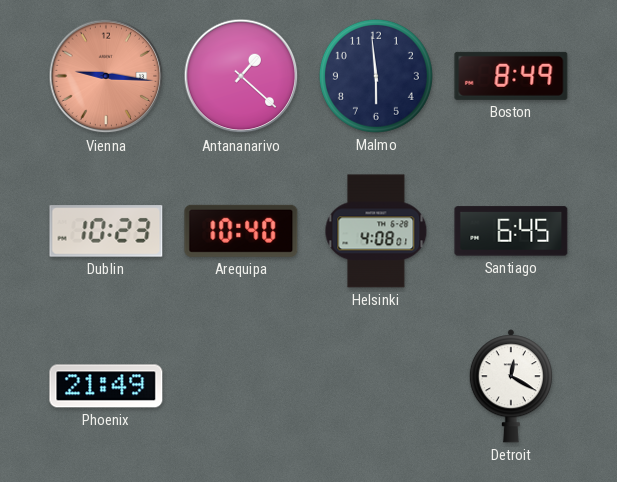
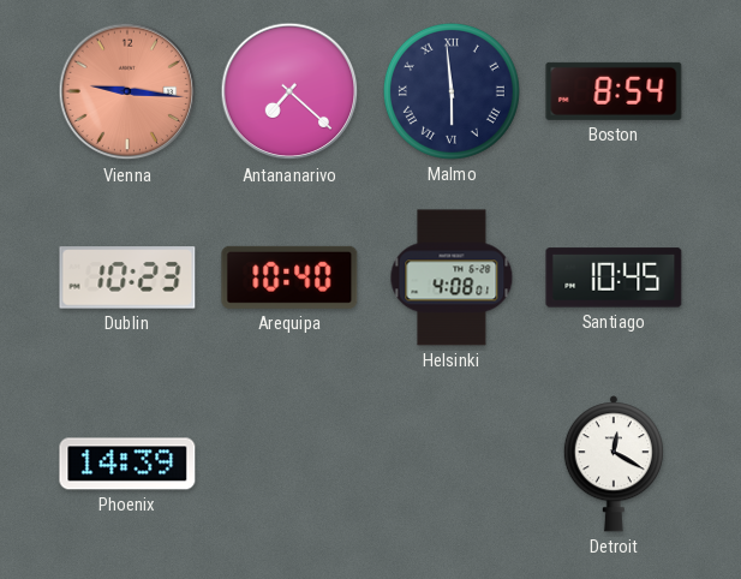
Antananarivo: 1:22 -> 7:22
Malmo numerals: Arabic -> Roman
Boston: 8:49 -> 8:54
Santiago: 6:45 -> 10:45
Phoenix: 21:49 -> 14:39
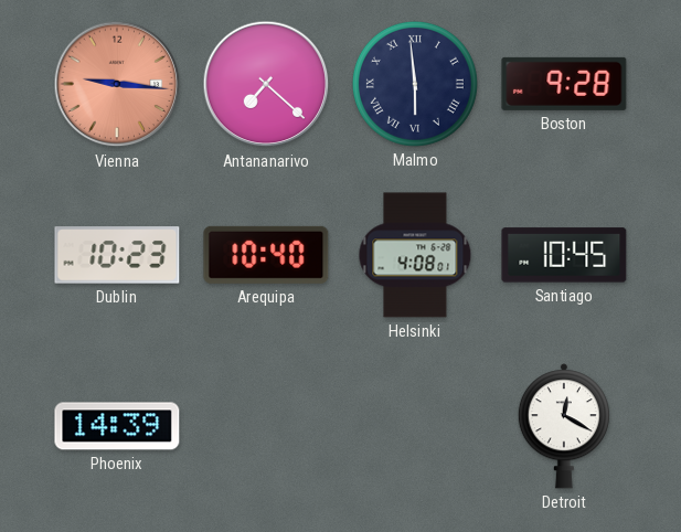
Boston: 8:54 -> 9:28
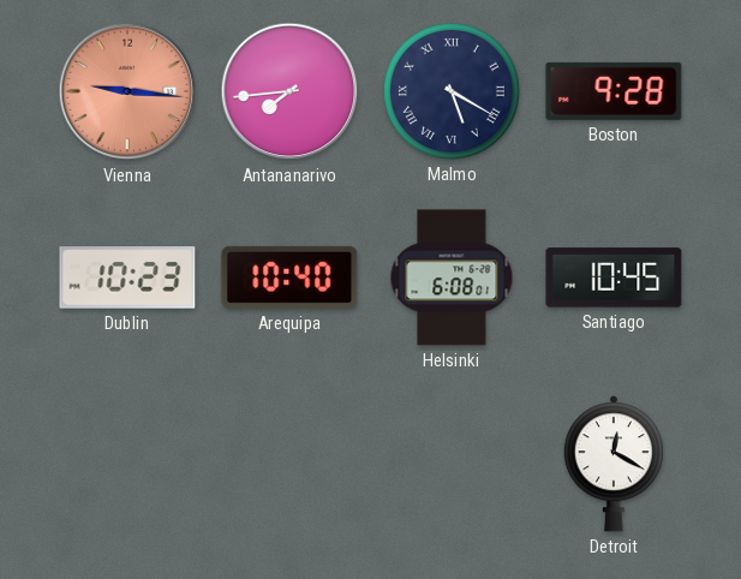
Antananarivo: 7:22 -> 7:44
Malmo: 5:59 -> 5:20
Helsinki: 4:08 -> 6:08
Phoenix: 14:39 -> none
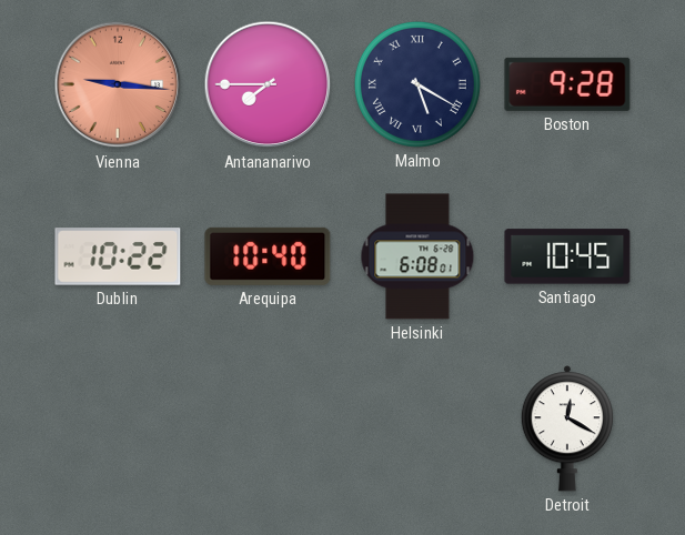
Antananarivo: 7:44 -> 7:45
Dublin: 10:23 -> 10:22
